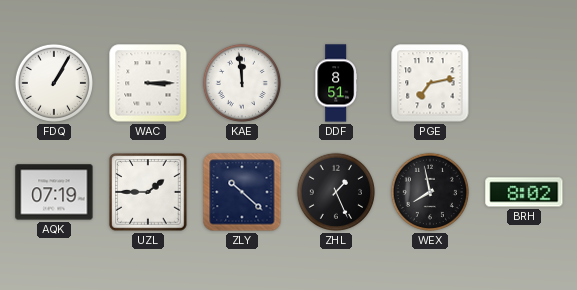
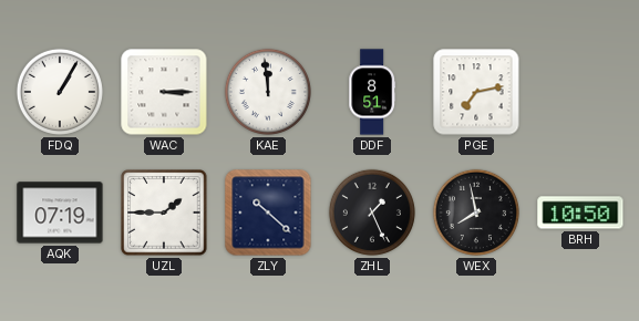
BRH: 8:02 -> 10:50
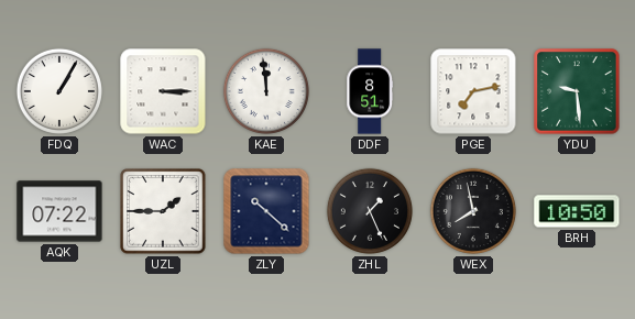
YDU: none -> 9:29
AQK: 07:19 -> 07:22
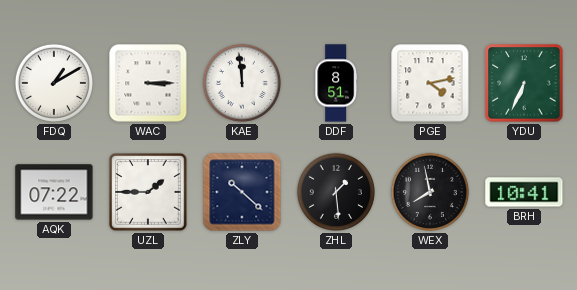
FDQ: 1:05 -> 1:10
PGE: 7:13 -> 4:13
YDU: 9:29 -> 6:34
ZHL: 1:26 -> 1:29
BRH: 10:50 -> 10:41
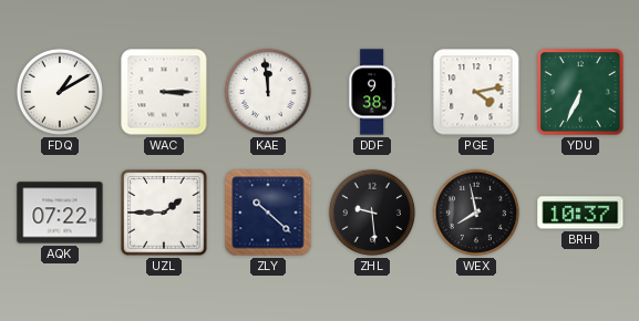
DDF: 8:51 -> 9:38
ZHL: 1:29 -> 9:29
BRH: 10:41 -> 10:37
